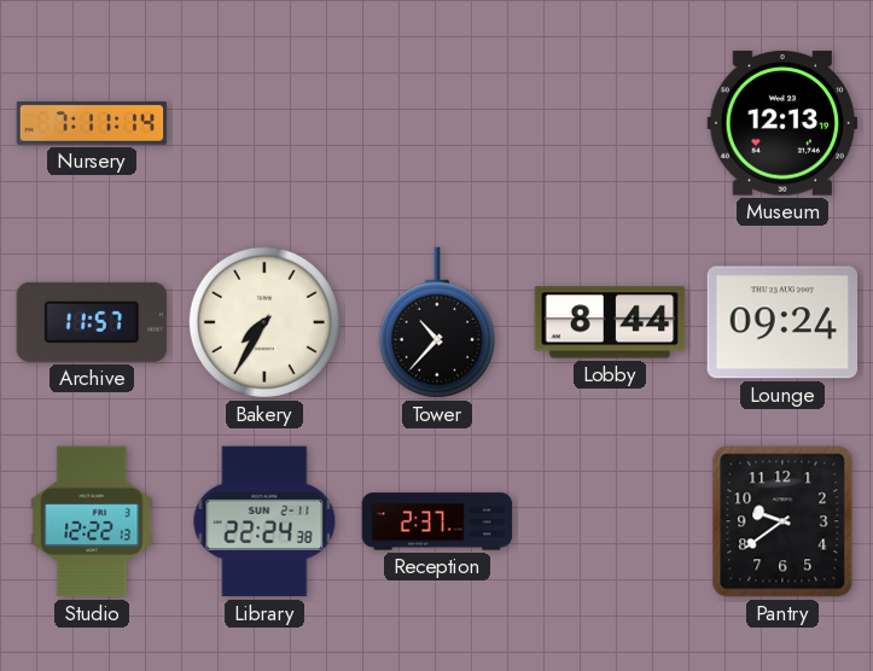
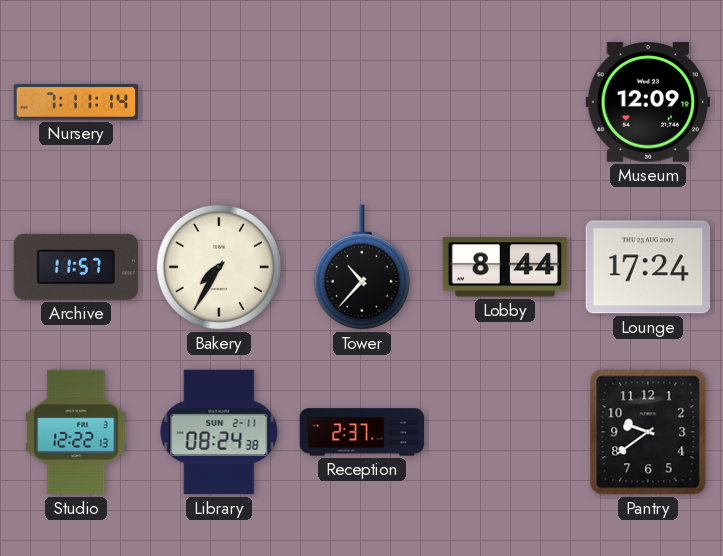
Museum: 12:13 -> 12:09
Lounge: 09:24 -> 17:24
Library: 22:24 -> 08:24
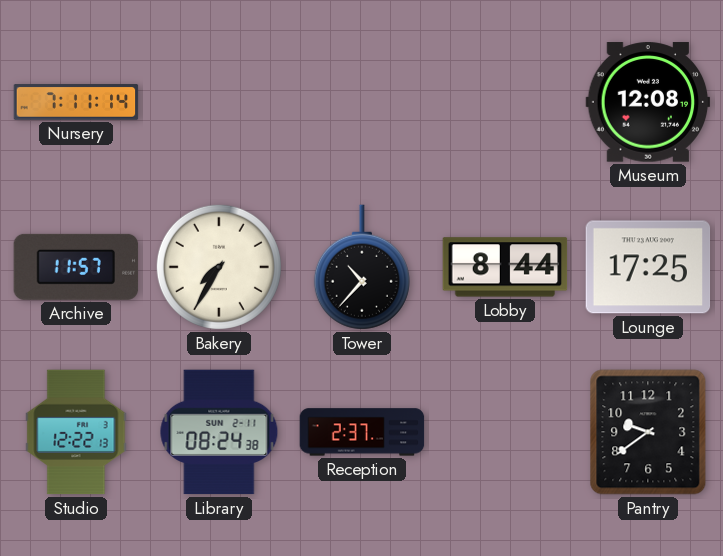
Museum: 12:09 -> 12:08
Lounge: 17:24 -> 17:25
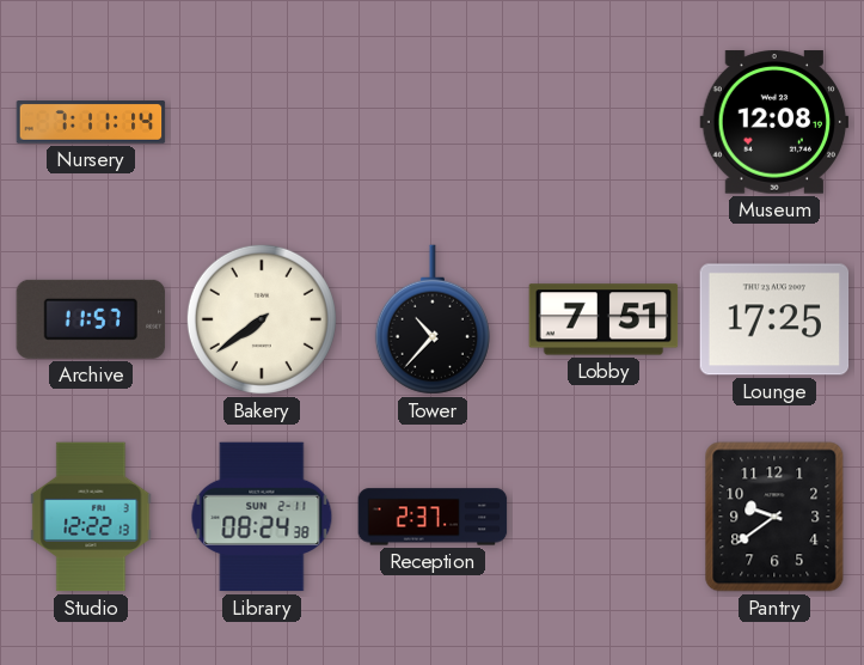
Bakery: 7:35 -> 7:39
Lobby: 8:44 -> 7:51
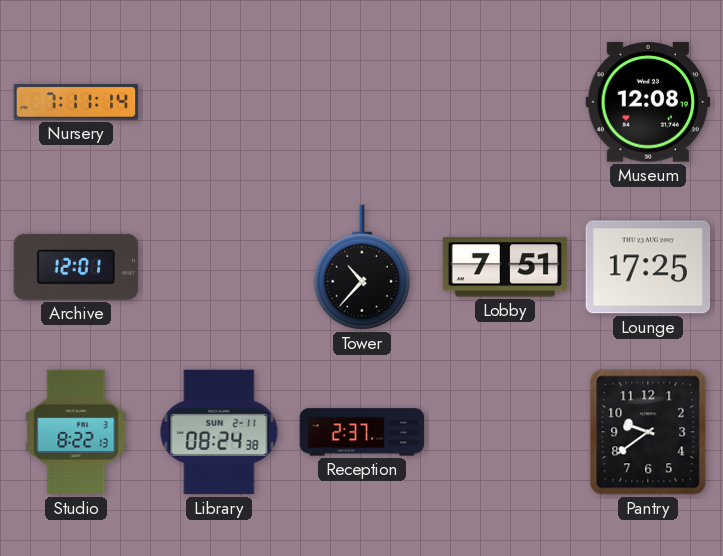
Archive: 11:57 -> 12:01
Bakery: 7:39 -> none
Studio: 12:22 -> 8:22
